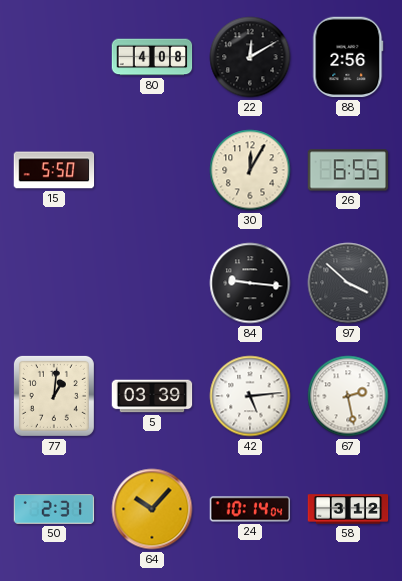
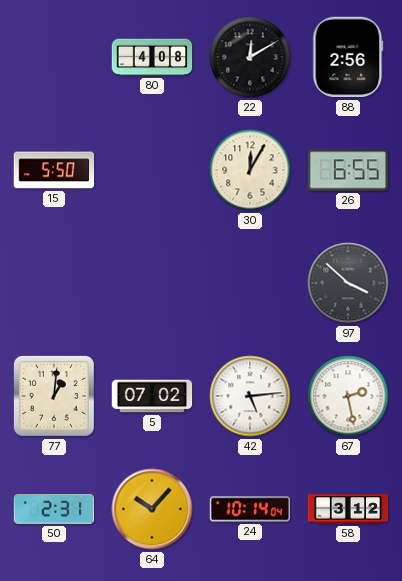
84: 9:16 -> none
5: 03:39 -> 07:02
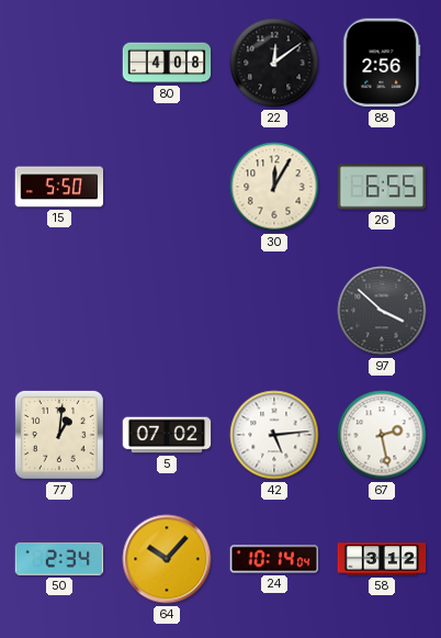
22: 12:10 -> 12:09
50: 2:31 -> 2:34
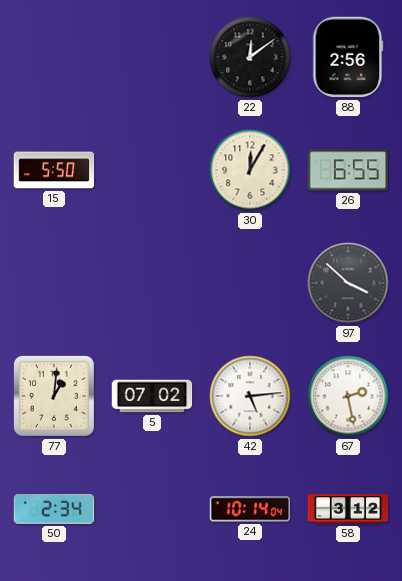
80: 4:08 -> none
64: 10:07 -> none
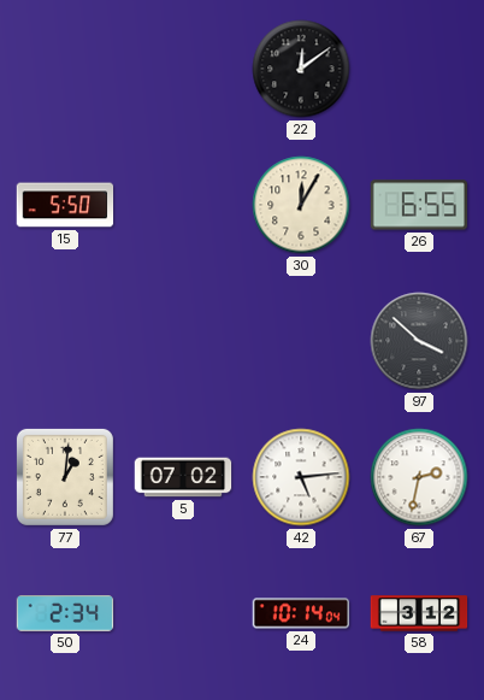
88: 2:56 -> none
67: 2:28 -> 2:32
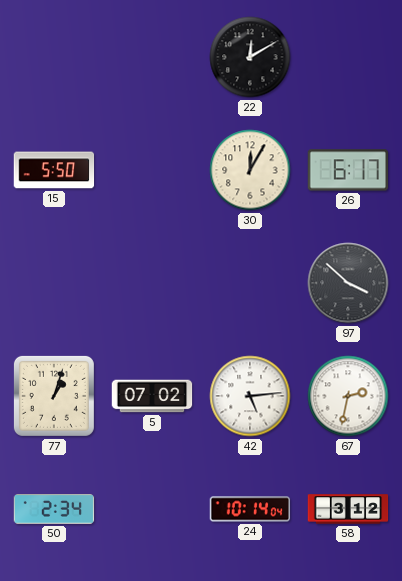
22: 12:09 -> 12:10
26: 6:55 -> 6:17
77: 1:01 -> 1:03
